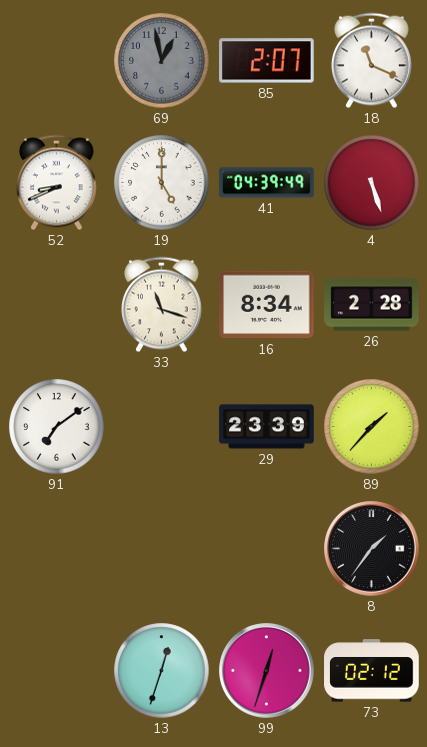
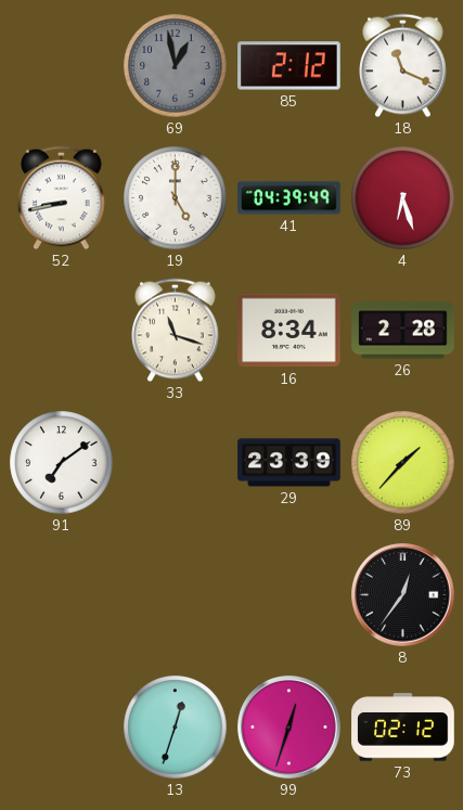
85: 2:07 -> 2:12
52: 8:41 -> 8:43
4: 5:27 -> 6:27
8: 1:36 -> 12:36
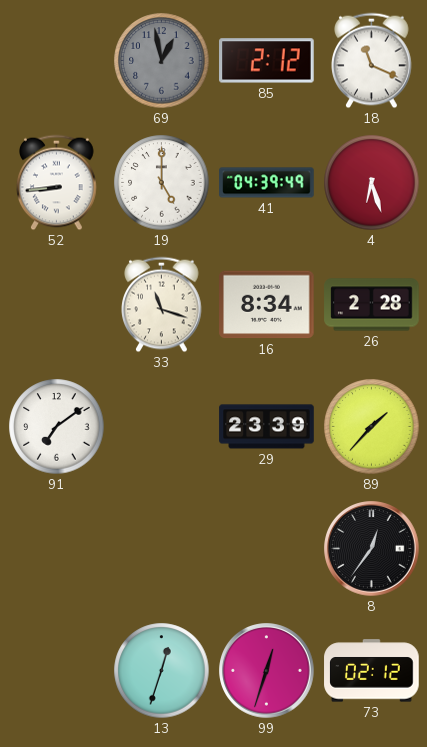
52: 8:43 -> 8:44
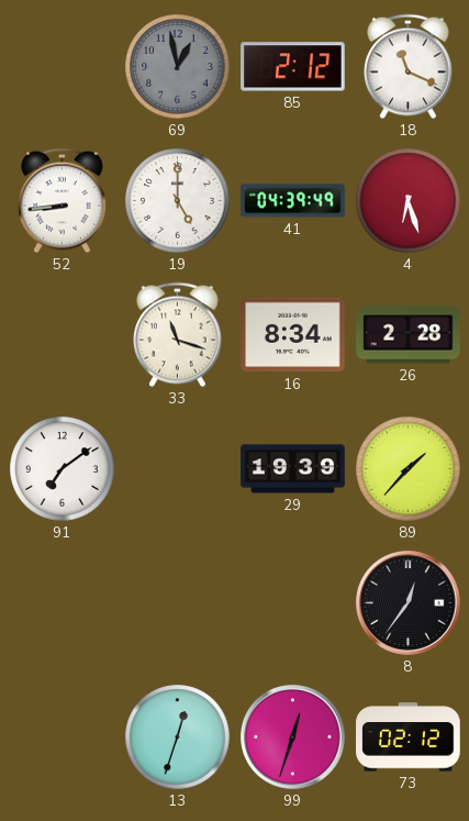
29: 23:39 -> 19:39
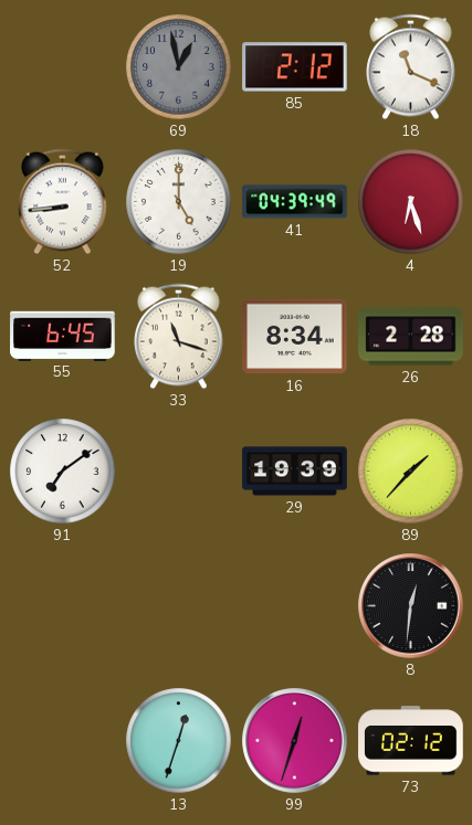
55: none -> 6:45
8: 12:36 -> 12:31
